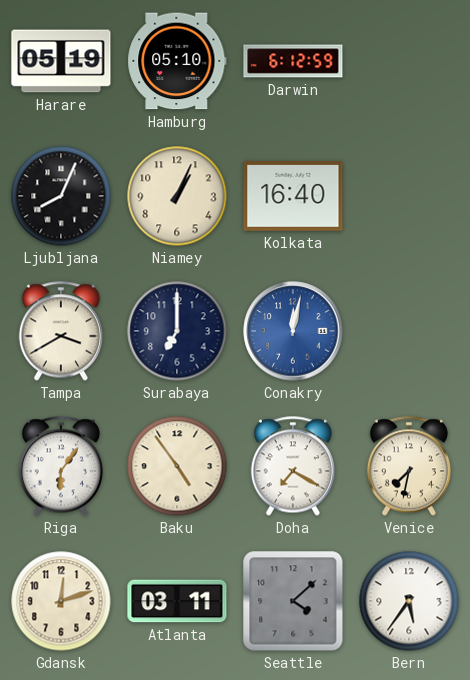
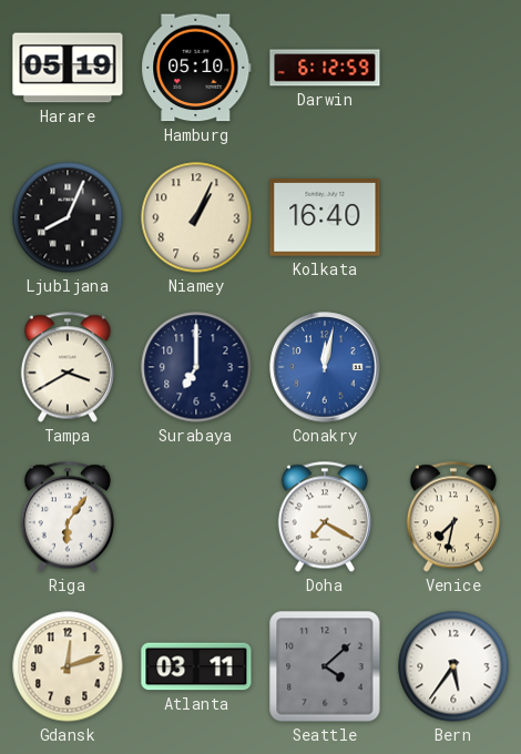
Baku: 4:54 -> none
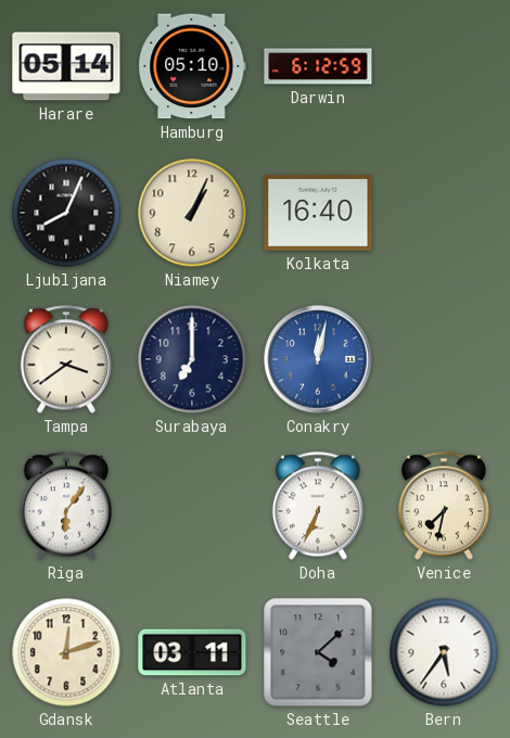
Harare: 05:19 -> 05:14
Tampa: 3:40 -> 3:39
Doha: 7:20 -> 6:34
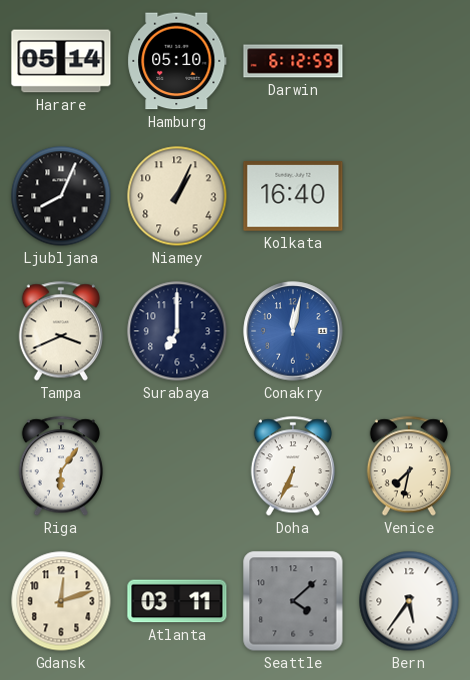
Tampa: 3:39 -> 3:41
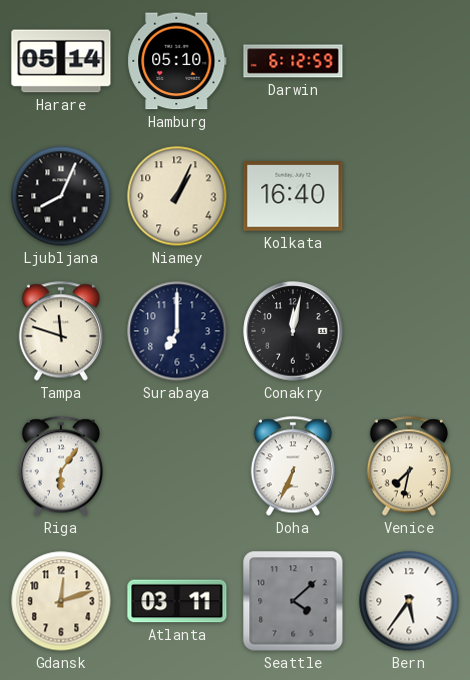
Tampa: 3:41 -> 11:48
Conakry dial: blue -> black
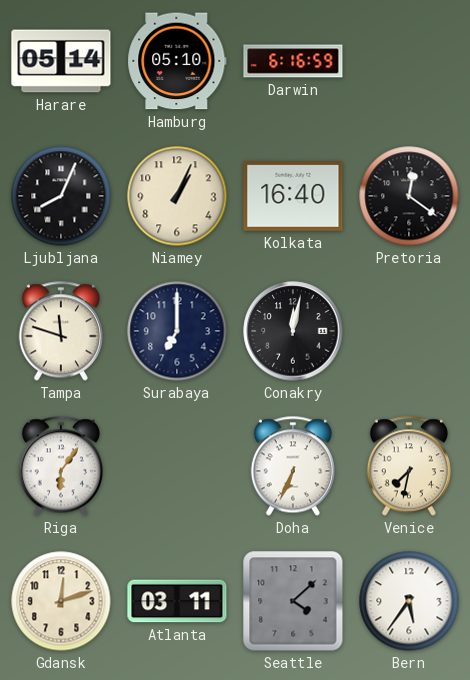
Darwin: 6:12 -> 6:16
Pretoria: none -> 12:21
